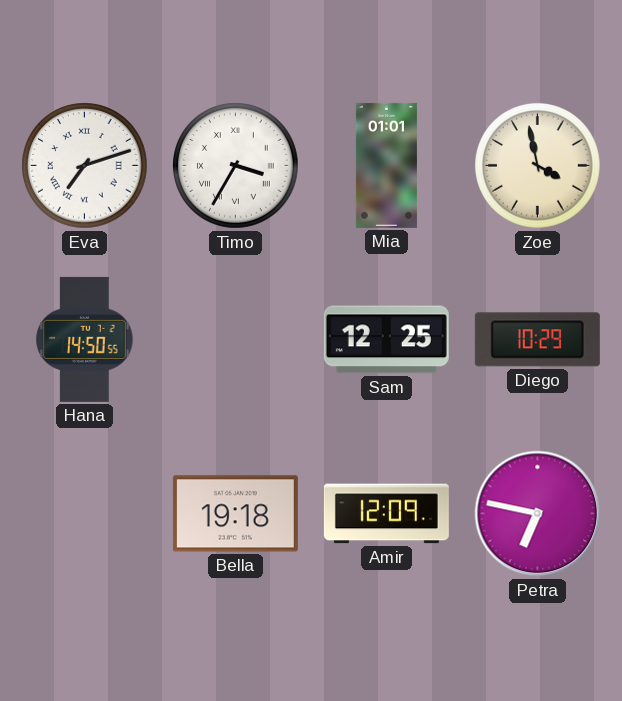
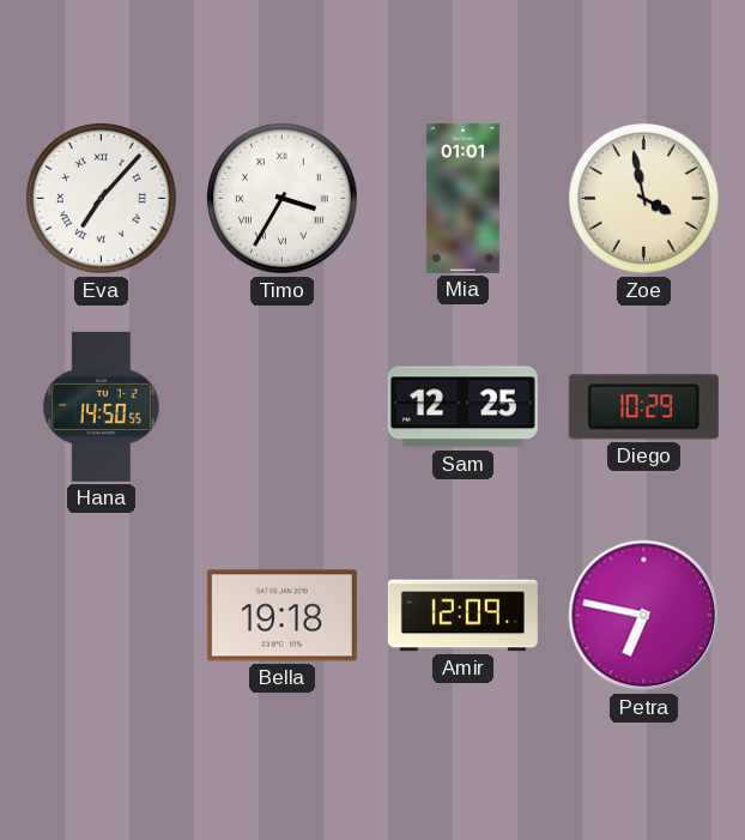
Eva: 7:12 -> 7:07
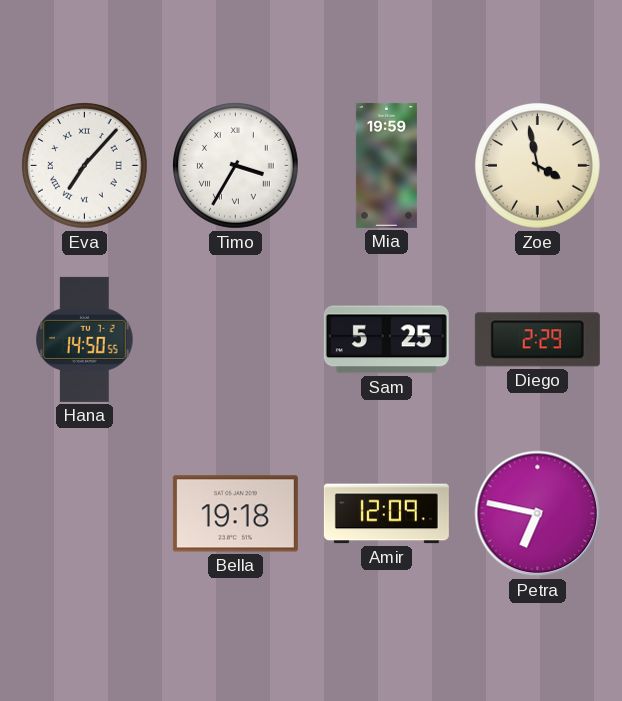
Mia: 01:01 -> 19:59
Sam: 12:25 -> 5:25
Diego: 10:29 -> 2:29
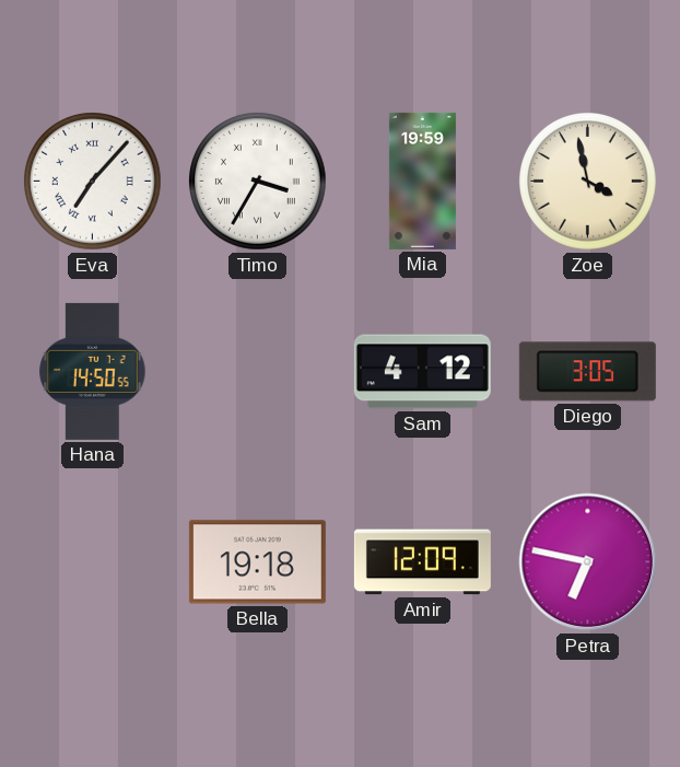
Sam: 5:25 -> 4:12
Diego: 2:29 -> 3:05
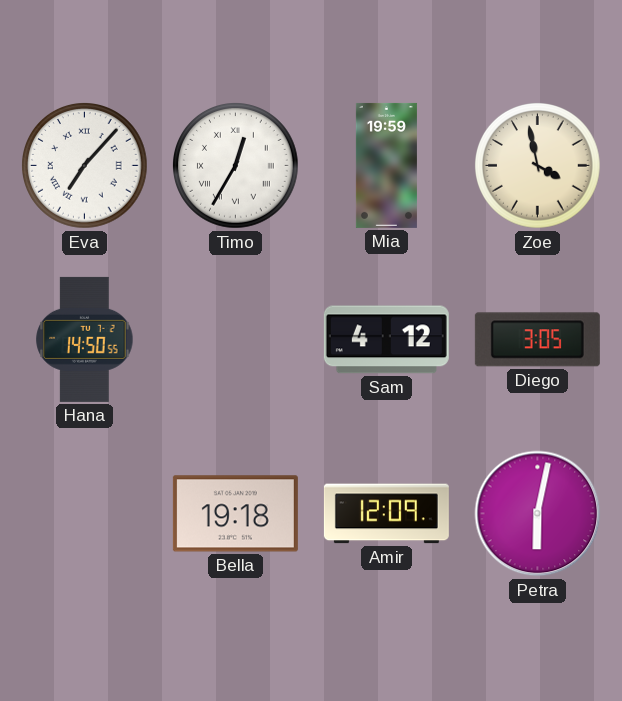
Timo: 3:35 -> 12:35
Petra: 6:47 -> 6:02
